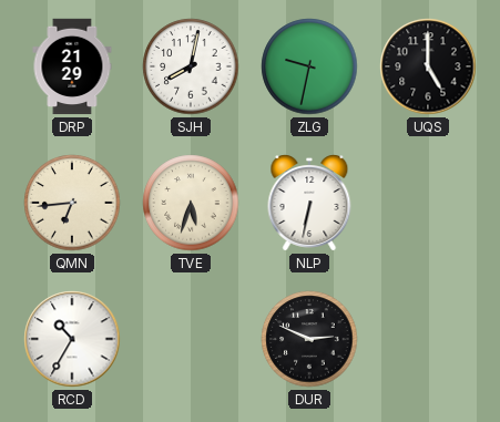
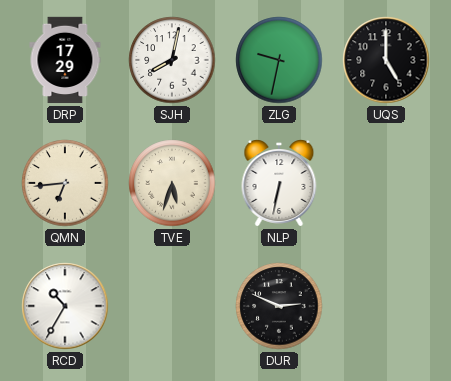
DRP: 21:29 -> 17:29
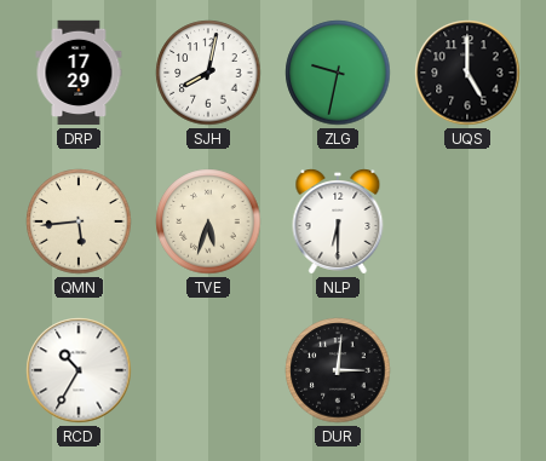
QMN: 6:44 -> 5:44
NLP: 6:32 -> 6:30
DUR: 2:49 -> 3:01
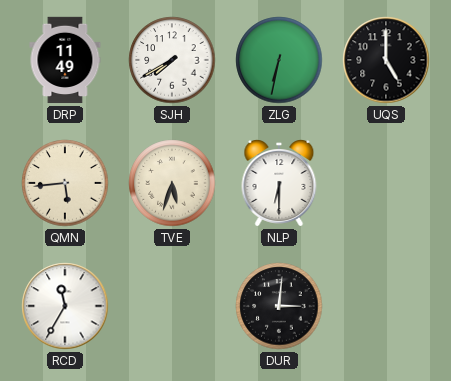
DRP: 17:29 -> 11:49
SJH: 8:02 -> 7:40
ZLG: 9:32 -> 6:32
RCD: 10:35 -> 11:35
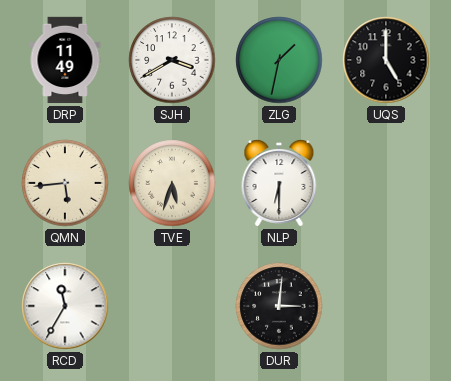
SJH: 7:40 -> 3:40
ZLG: 6:32 -> 1:32
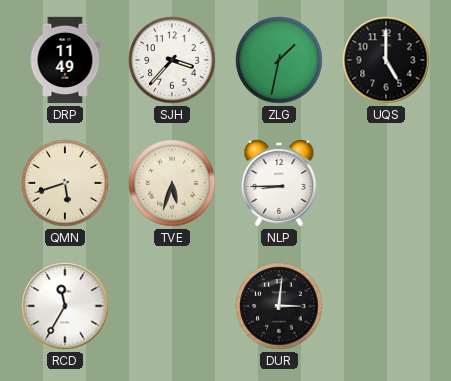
SJH: 3:40 -> 3:37
QMN: 5:44 -> 5:42
NLP: 6:30 -> 8:45
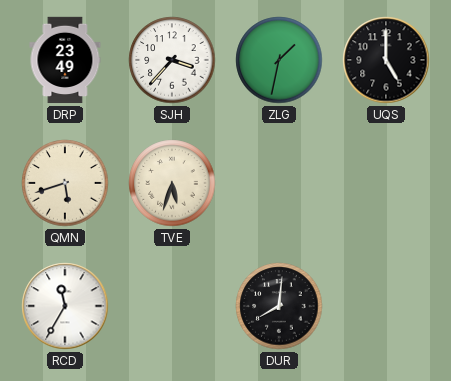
DRP: 11:49 -> 23:49
NLP: 8:45 -> none
DUR: 3:01 -> 8:01
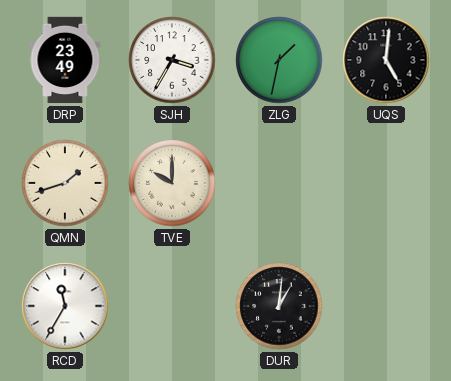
SJH: 3:37 -> 3:35
UQS: 5:00 -> 5:01
QMN: 5:42 -> 1:42
TVE: 5:33 -> 10:00
DUR: 8:01 -> 1:01
